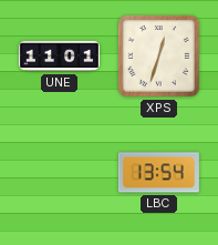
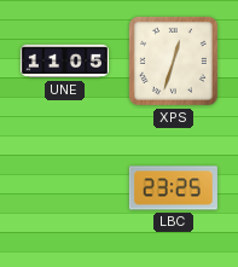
UNE: 11:01 -> 11:05
LBC: 13:54 -> 23:25
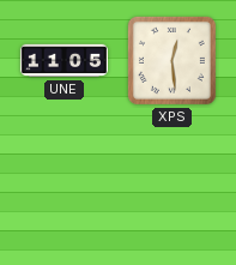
XPS: 12:33 -> 12:29
LBC: 23:25 -> none
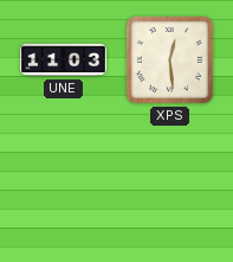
UNE: 11:05 -> 11:03
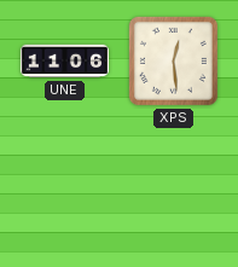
UNE: 11:03 -> 11:06
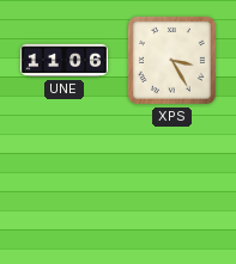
XPS: 12:29 -> 3:25
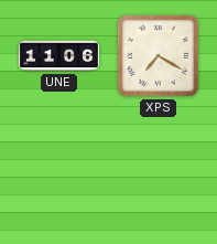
XPS: 3:25 -> 7:20
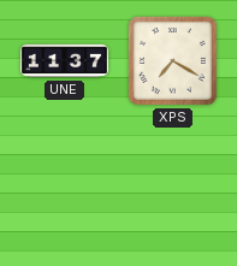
UNE: 11:06 -> 11:37
